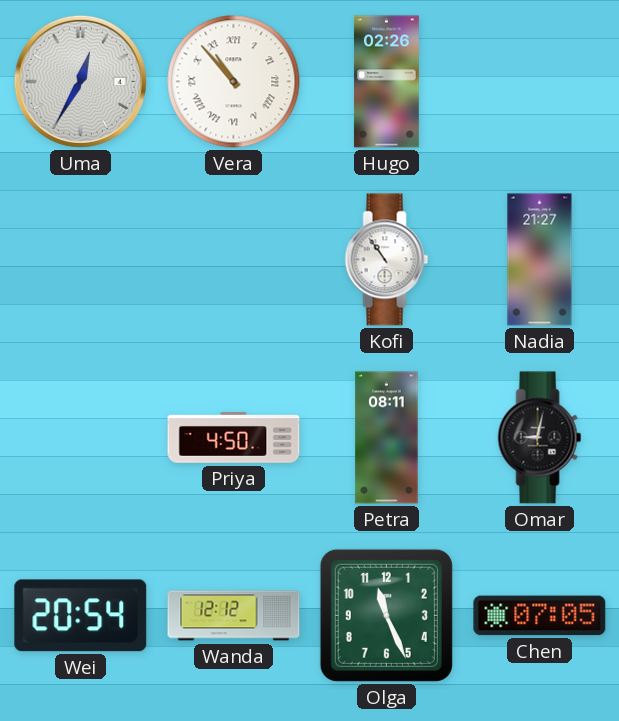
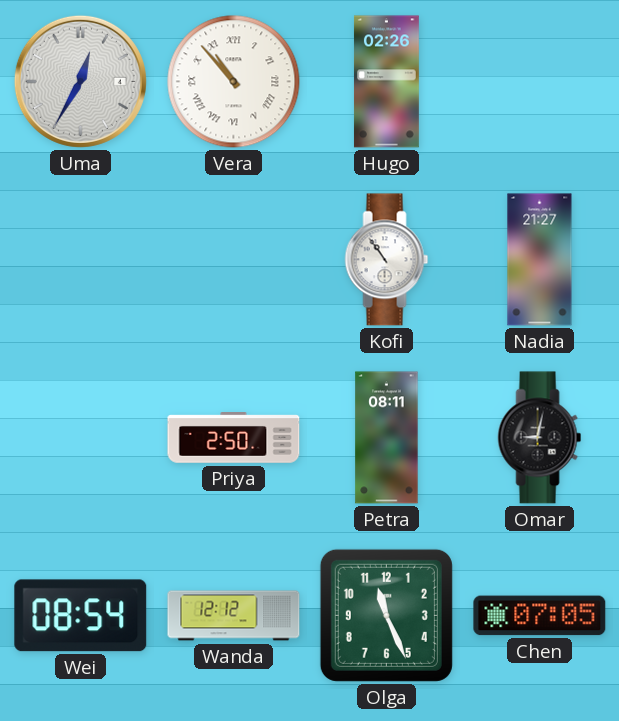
Priya: 4:50 -> 2:50
Wei: 20:54 -> 08:54
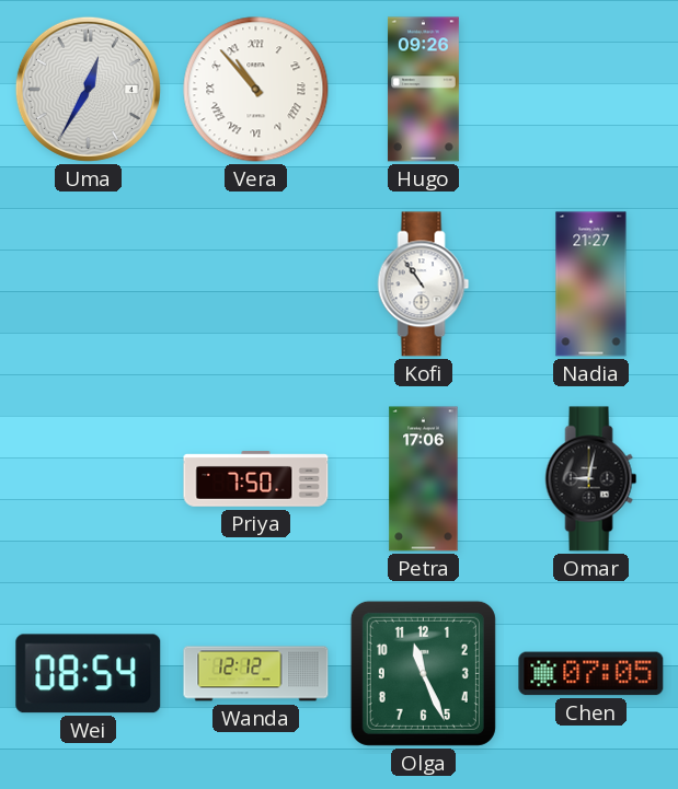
Hugo: 02:26 -> 09:26
Priya: 2:50 -> 7:50
Petra: 08:11 -> 17:06
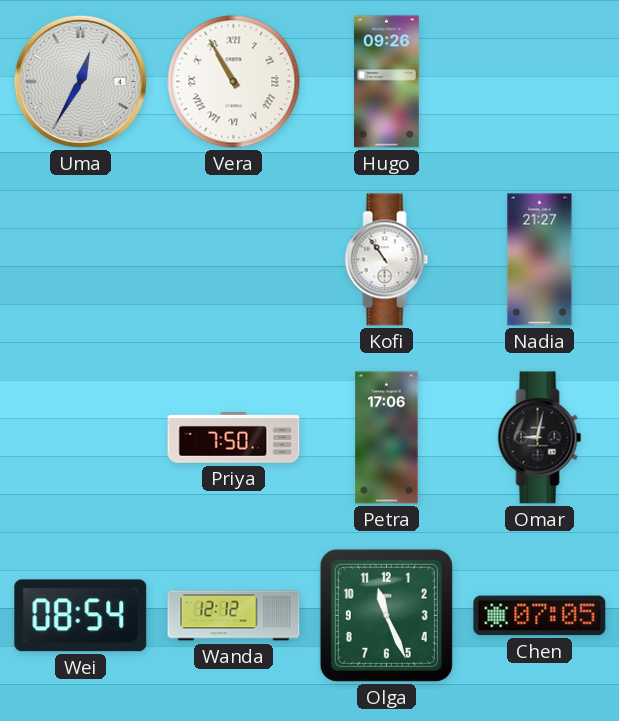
Vera: 10:53 -> 10:55
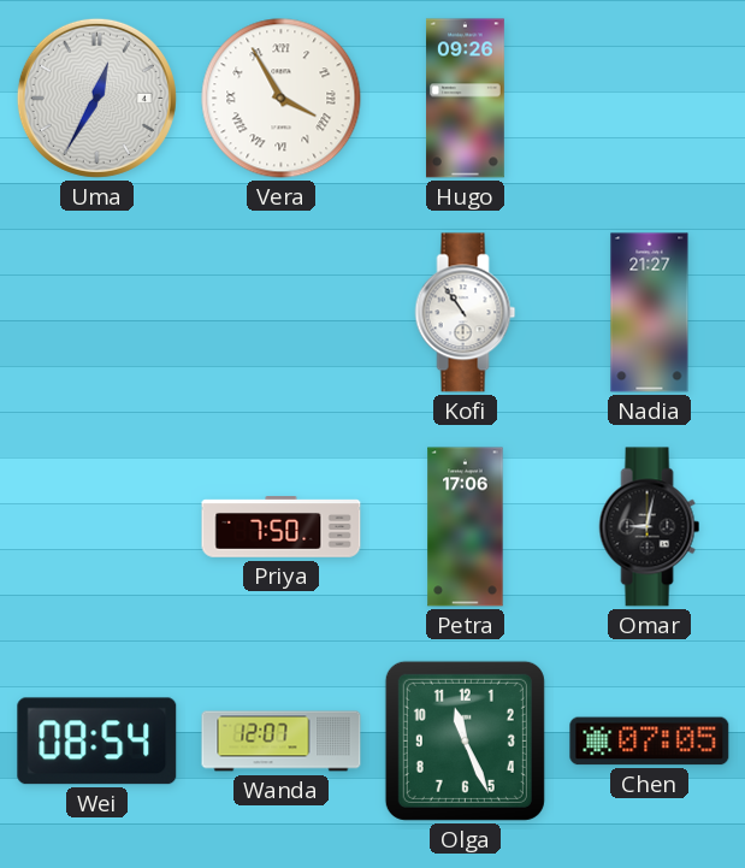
Vera: 10:55 -> 3:55
Wanda: 12:12 -> 12:07
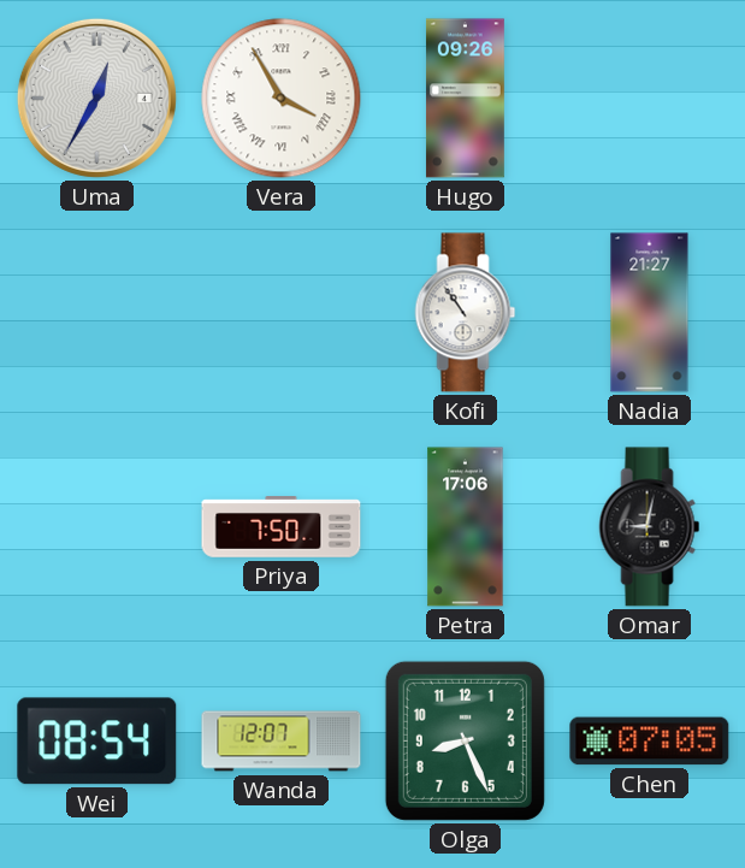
Olga: 11:26 -> 8:26
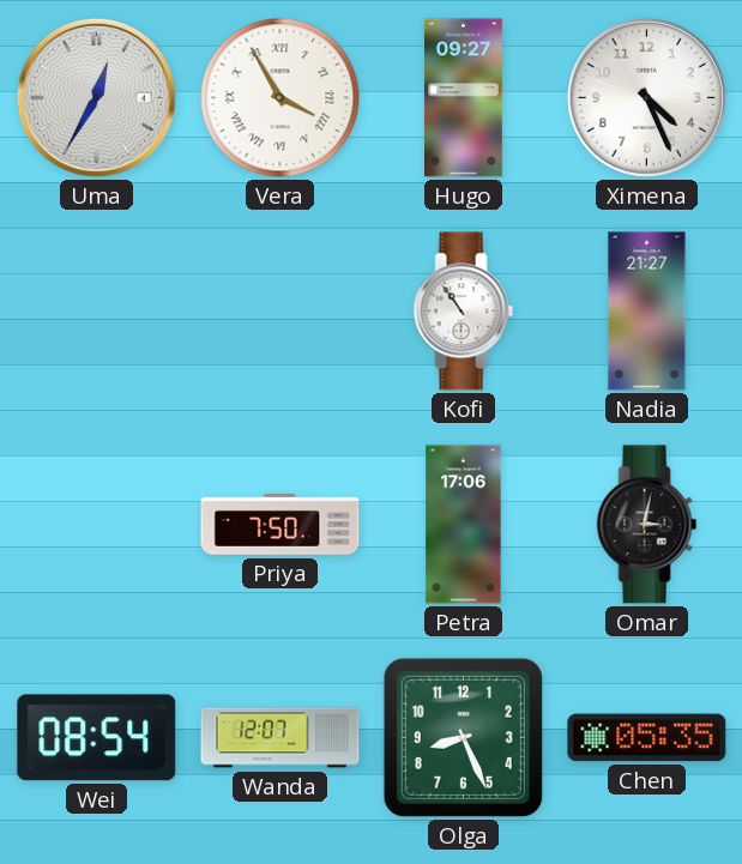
Hugo: 09:26 -> 09:27
Ximena: none -> 4:26
Omar: 9:02 -> 3:02
Chen: 07:05 -> 05:35
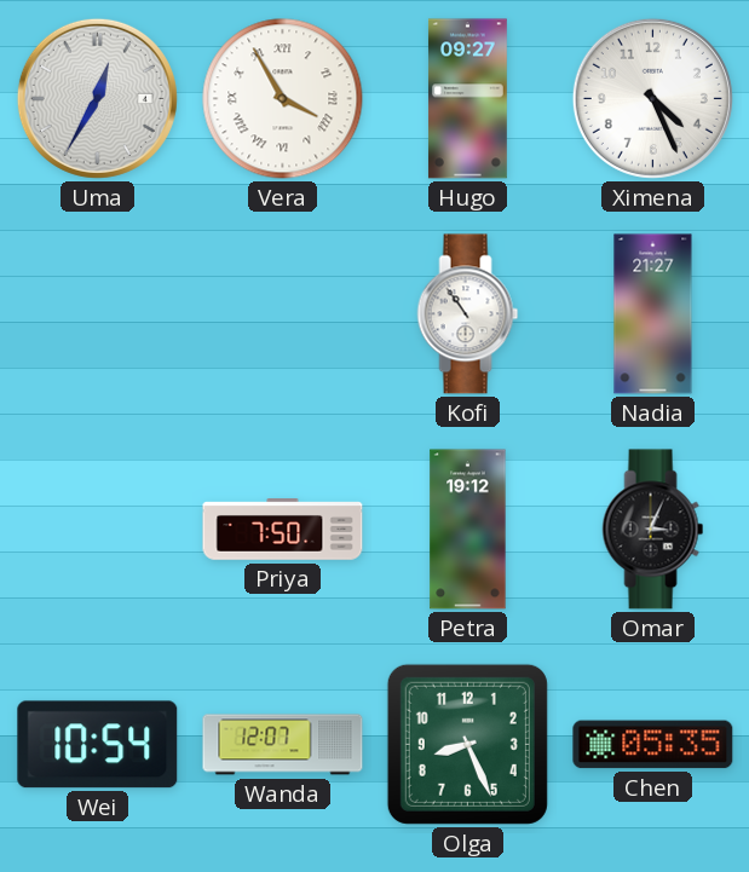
Petra: 17:06 -> 19:12
Omar: 3:02 -> 3:04
Wei: 08:54 -> 10:54
